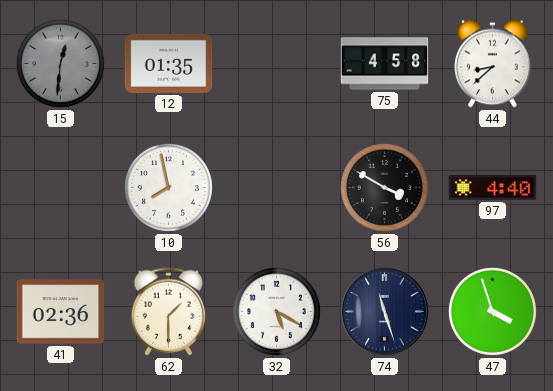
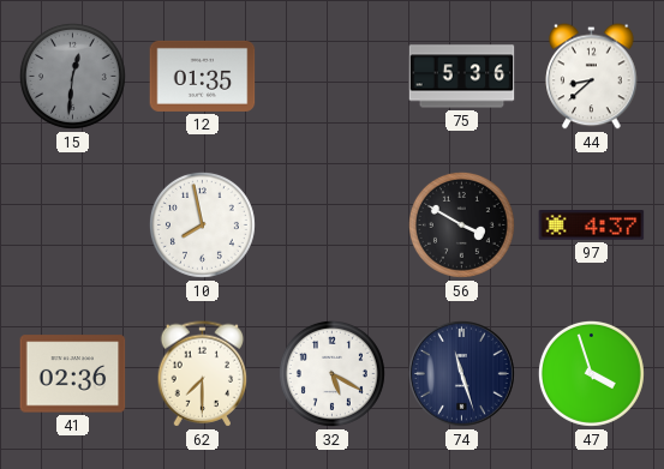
75: 4:58 -> 5:36
97: 4:40 -> 4:37
62: 1:30 -> 7:30
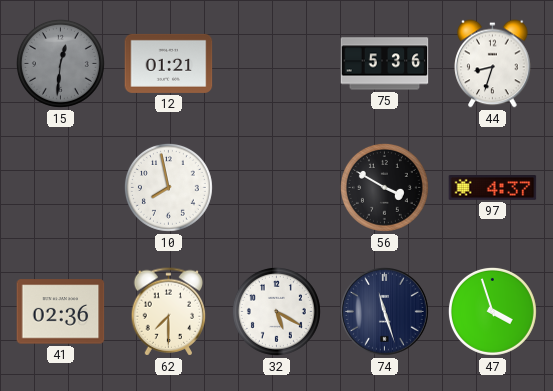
12: 01:35 -> 01:21
44: 8:38 -> 8:33
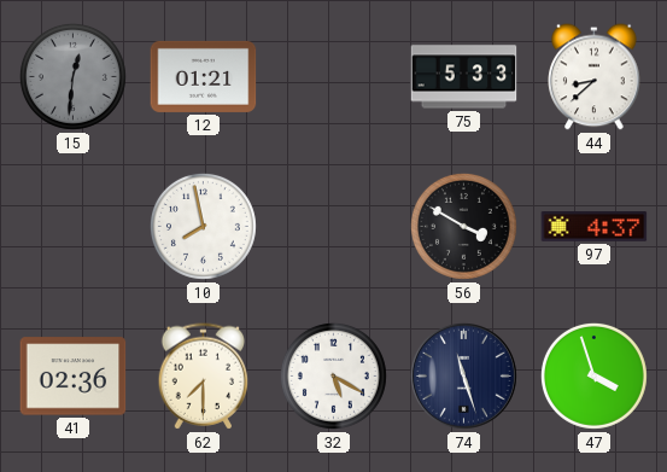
75: 5:36 -> 5:33
44: 8:33 -> 8:38
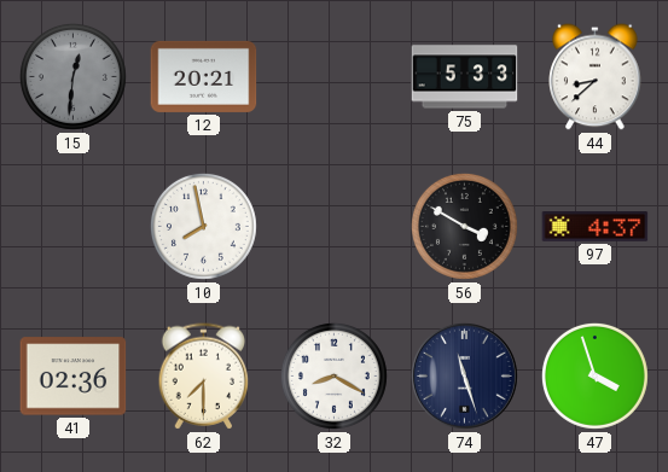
12: 01:21 -> 20:21
32: 5:20 -> 8:20
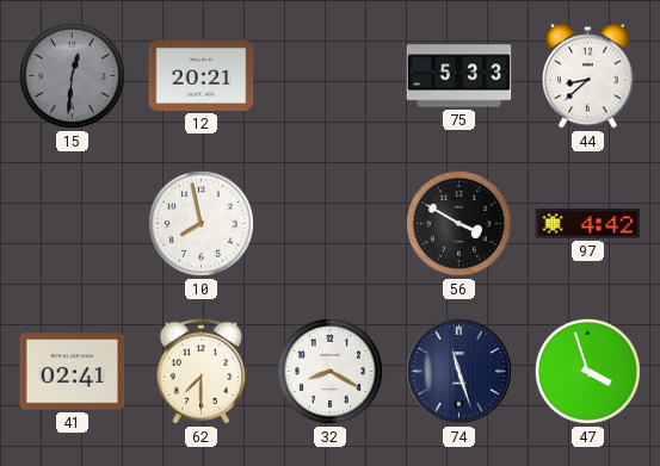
97: 4:37 -> 4:42
41: 02:36 -> 02:41
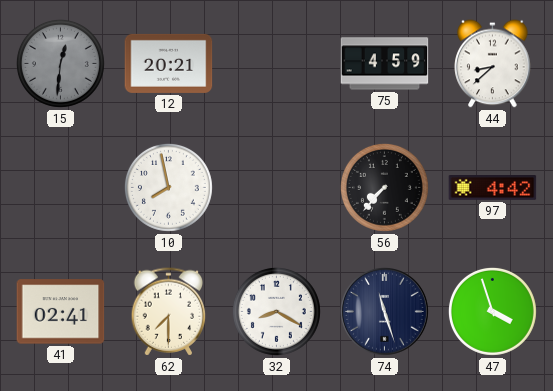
75: 5:33 -> 4:59
56: 3:50 -> 7:37
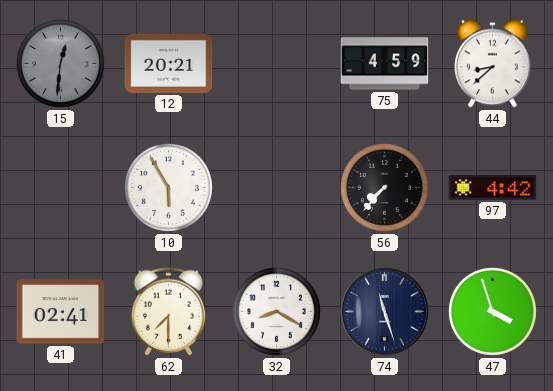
10: 7:58 -> 5:55
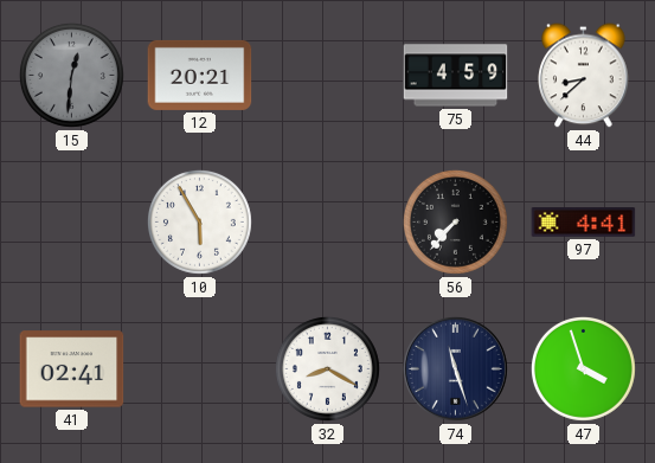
97: 4:42 -> 4:41
62: 7:30 -> none
